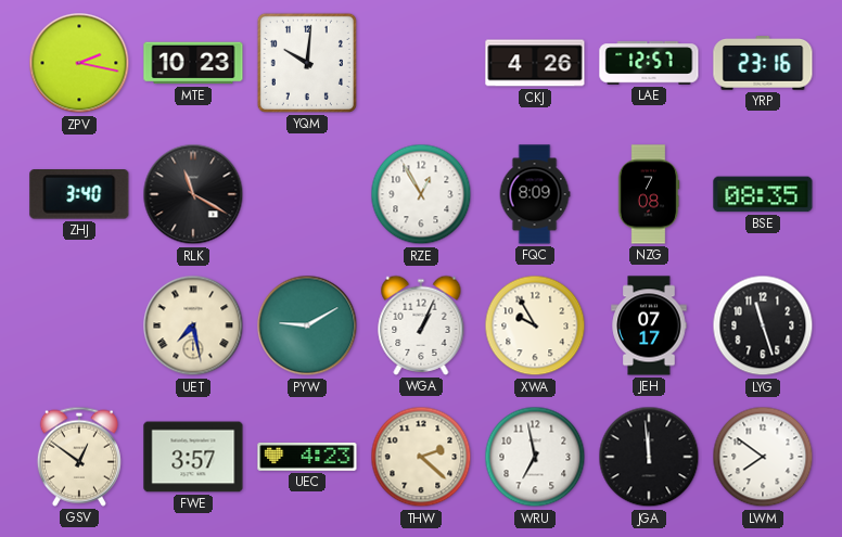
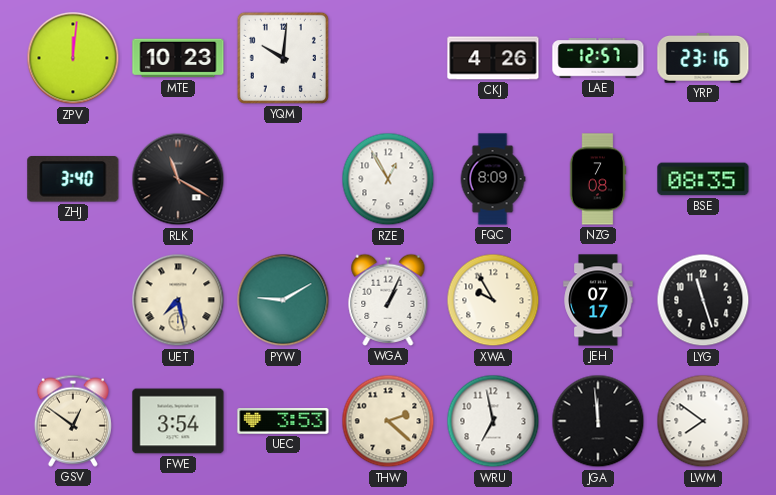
ZPV: 2:17 -> 12:01
FWE: 3:57 -> 3:54
UEC: 4:23 -> 3:53
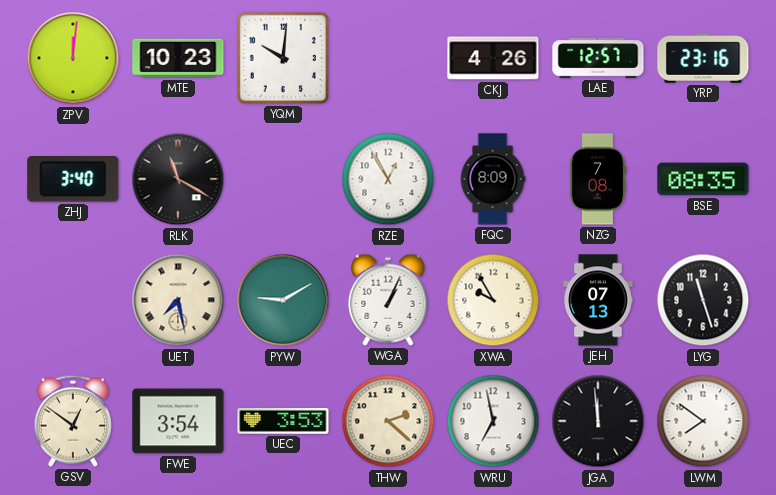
JEH: 07:17 -> 07:13
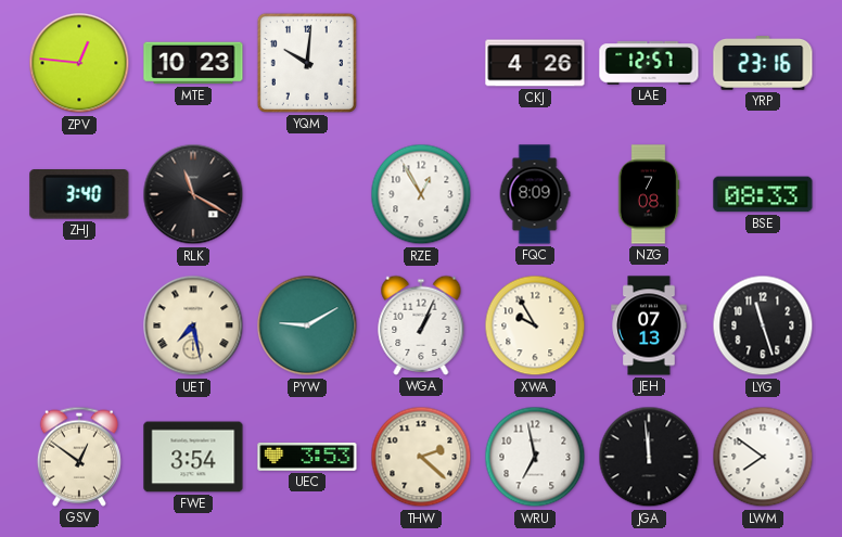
ZPV: 12:01 -> 12:46
BSE: 08:35 -> 08:33
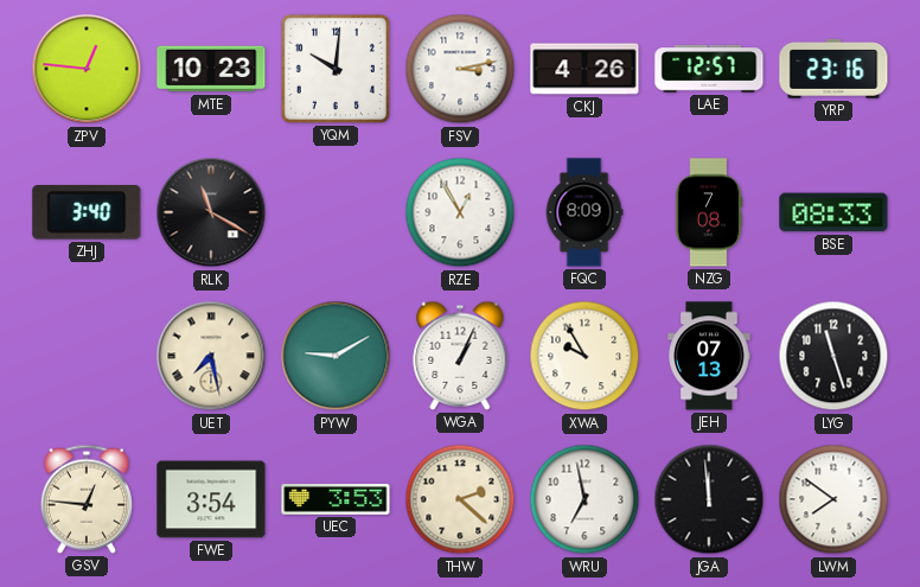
FSV: none -> 3:13
GSV: 12:51 -> 12:46
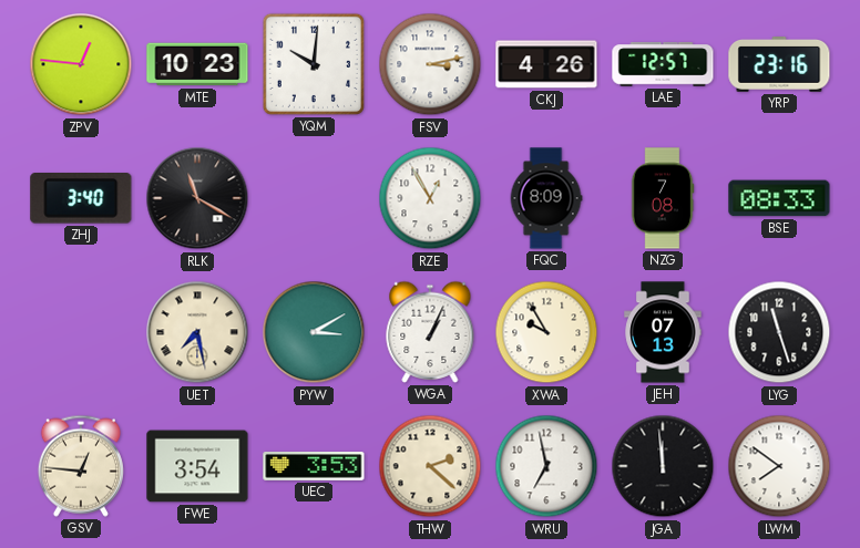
PYW: 9:10 -> 3:10
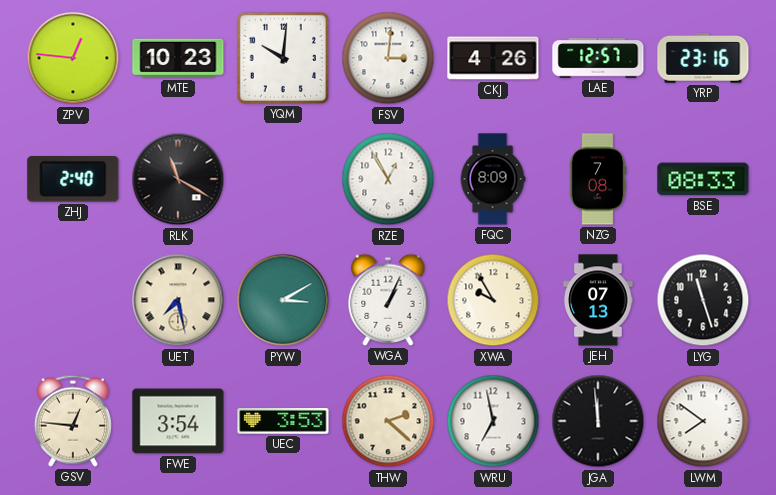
FSV: 3:13 -> 3:01
ZHJ: 3:40 -> 2:40
